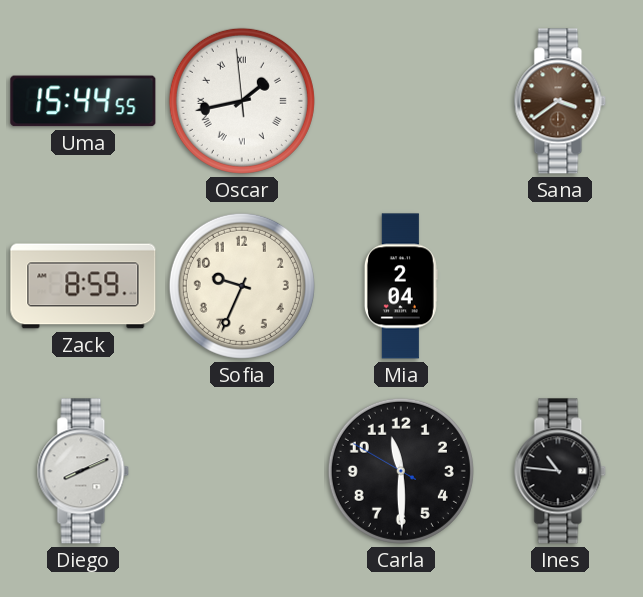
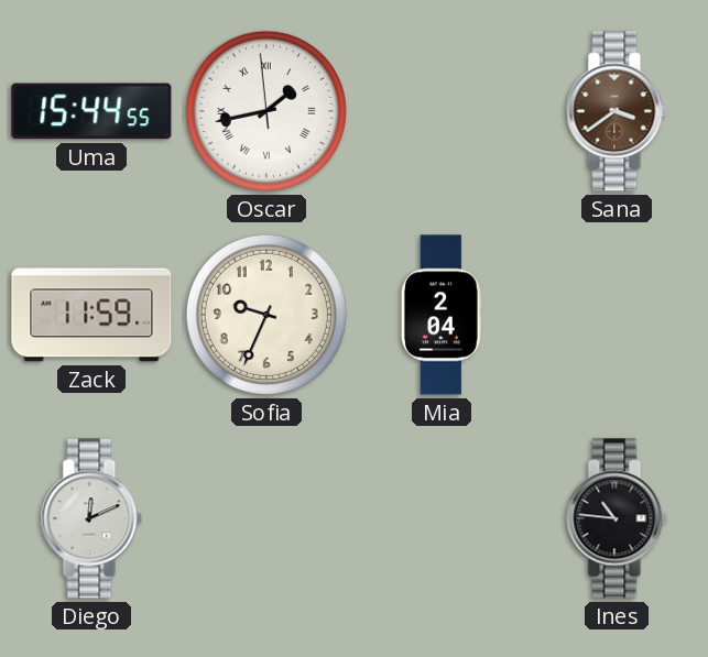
Zack: 8:59 -> 11:59
Diego: 8:11 -> 12:11
Carla: 11:29 -> none
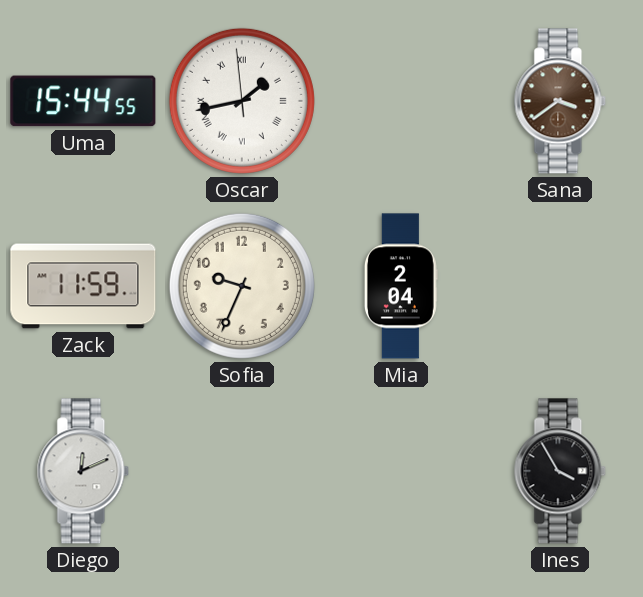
Ines: 10:46 -> 3:55
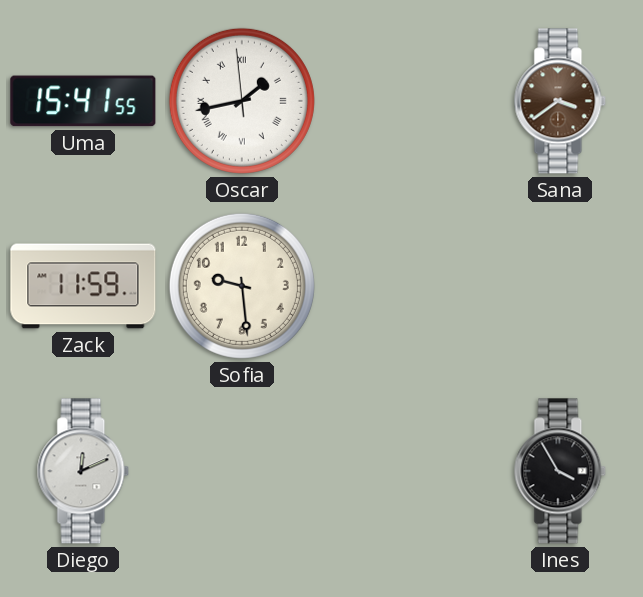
Uma: 15:44 -> 15:41
Sofia: 9:34 -> 9:29
Mia: 2:04 -> none
